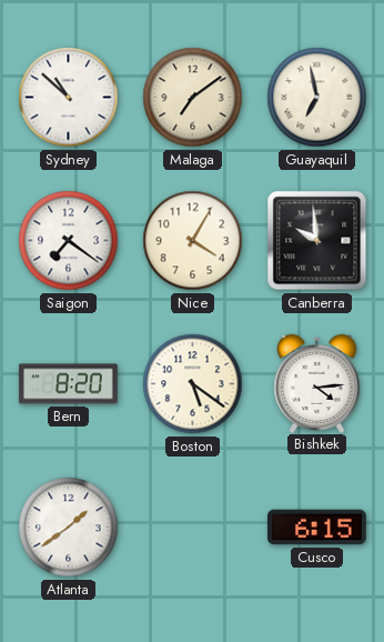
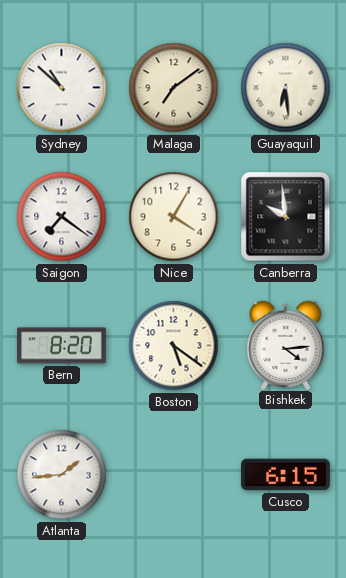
Guayaquil: 6:58 -> 6:29
Atlanta: 1:39 -> 1:44
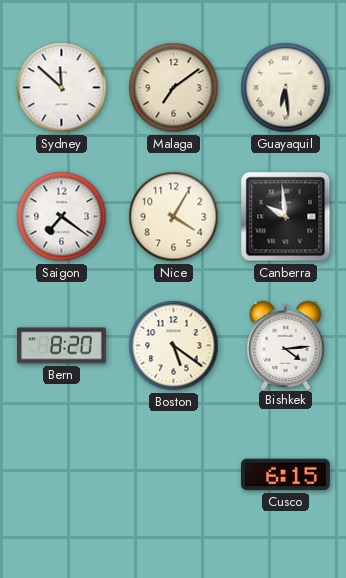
Sydney: 10:52 -> 11:52
Atlanta: 1:44 -> none
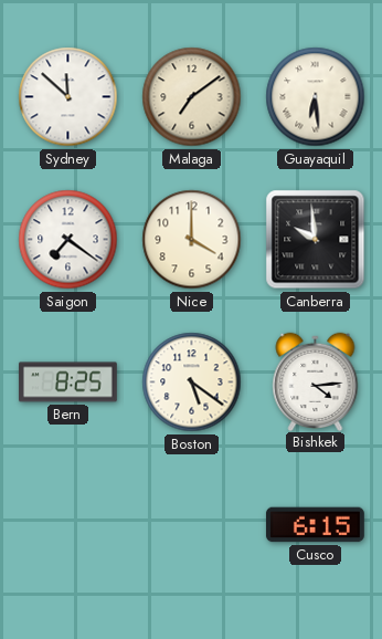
Nice: 4:05 -> 4:00
Bern: 8:20 -> 8:25
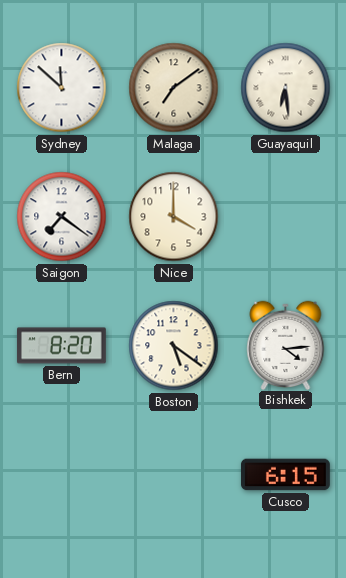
Canberra: 9:59 -> none
Bern: 8:25 -> 8:20
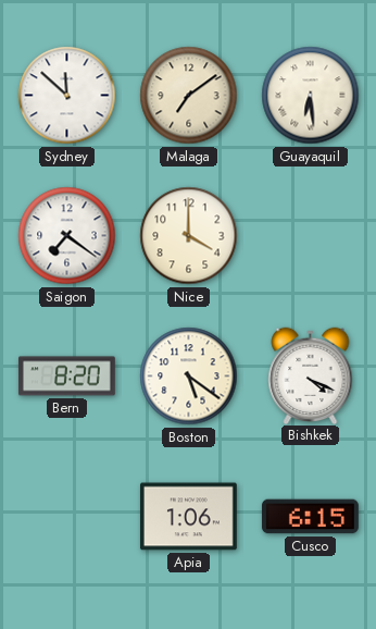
Bishkek: 4:14 -> 4:19
Apia: none -> 1:06
